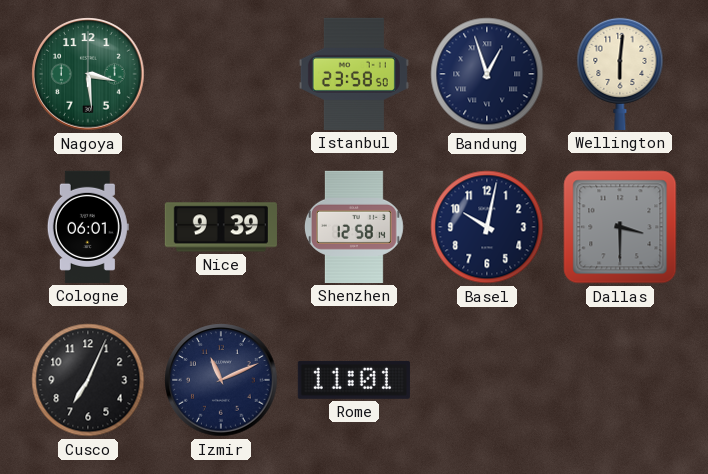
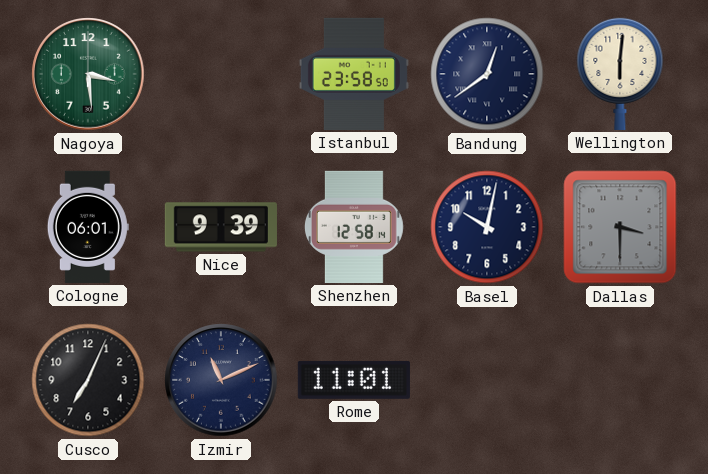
Bandung: 12:57 -> 12:39
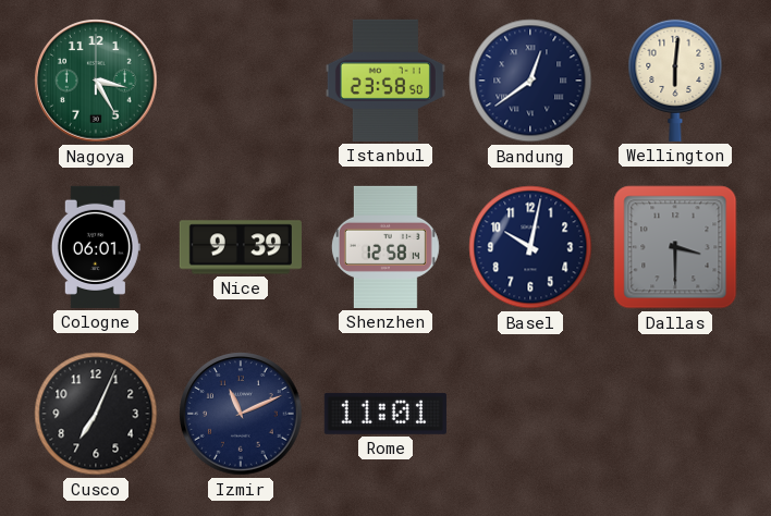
Nagoya: 3:29 -> 3:25
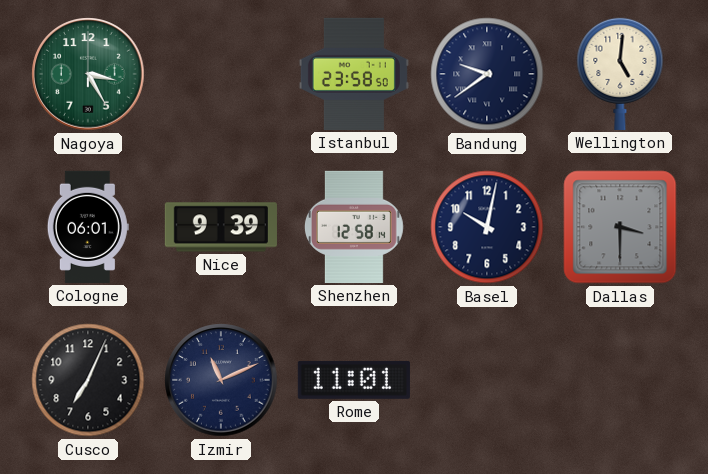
Bandung: 12:39 -> 9:39
Wellington: 6:01 -> 5:01
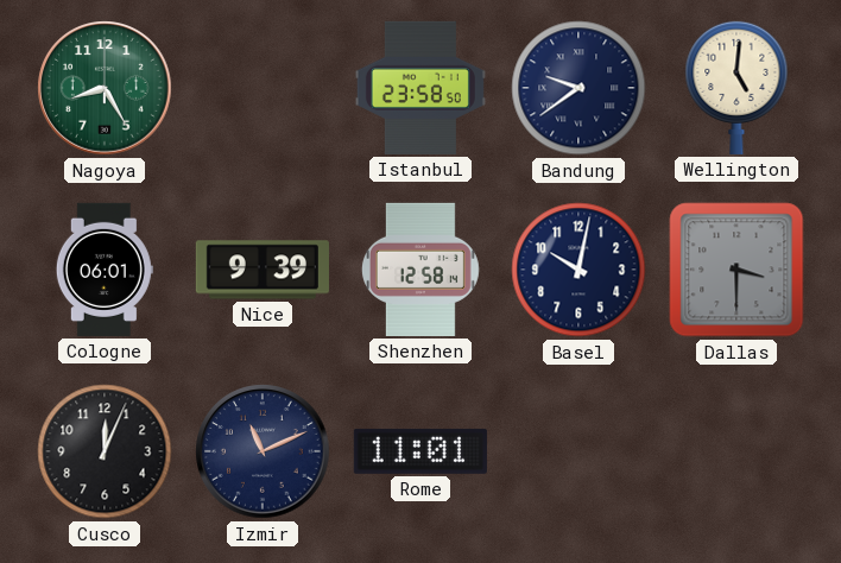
Nagoya: 3:25 -> 8:25
Cusco: 7:04 -> 12:04
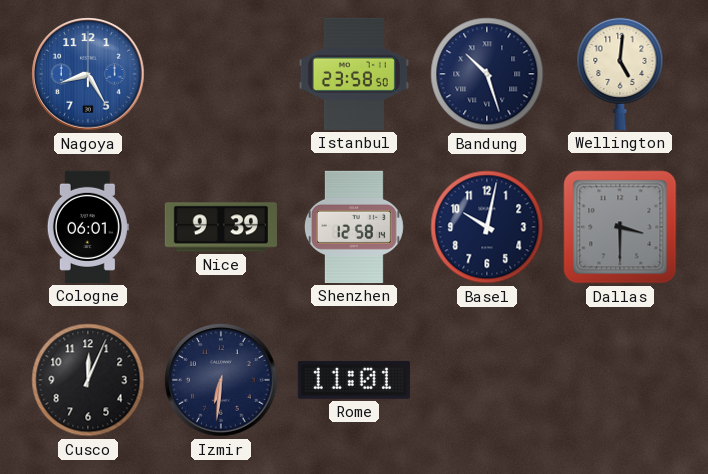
Nagoya dial: green -> blue
Bandung: 9:39 -> 10:27
Izmir: 11:11 -> 6:31
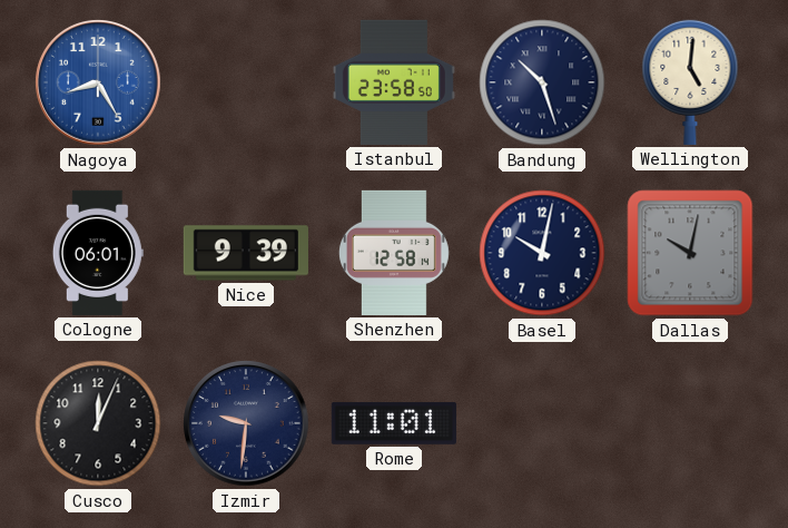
Dallas: 3:30 -> 10:02
Izmir: 6:31 -> 9:31
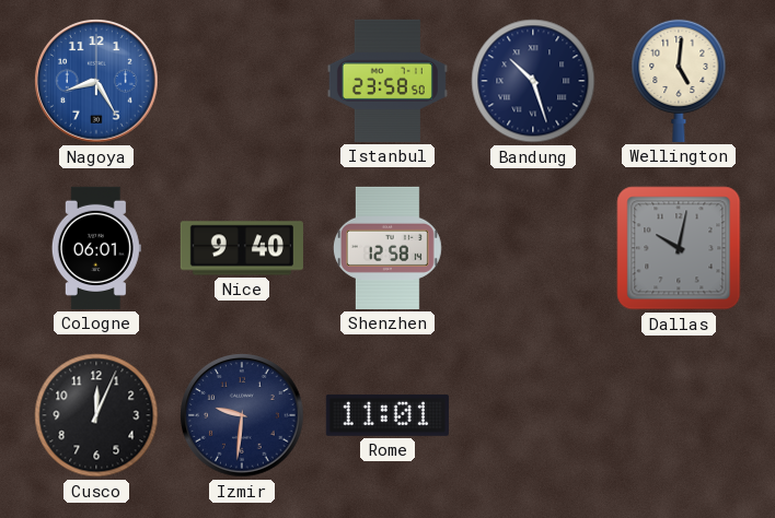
Nice: 9:39 -> 9:40
Basel: 10:02 -> none
